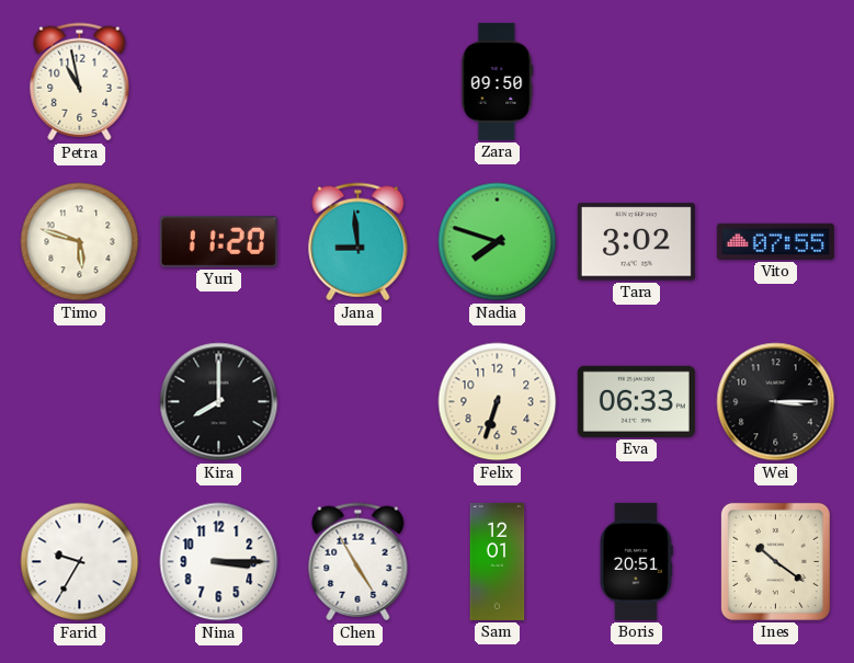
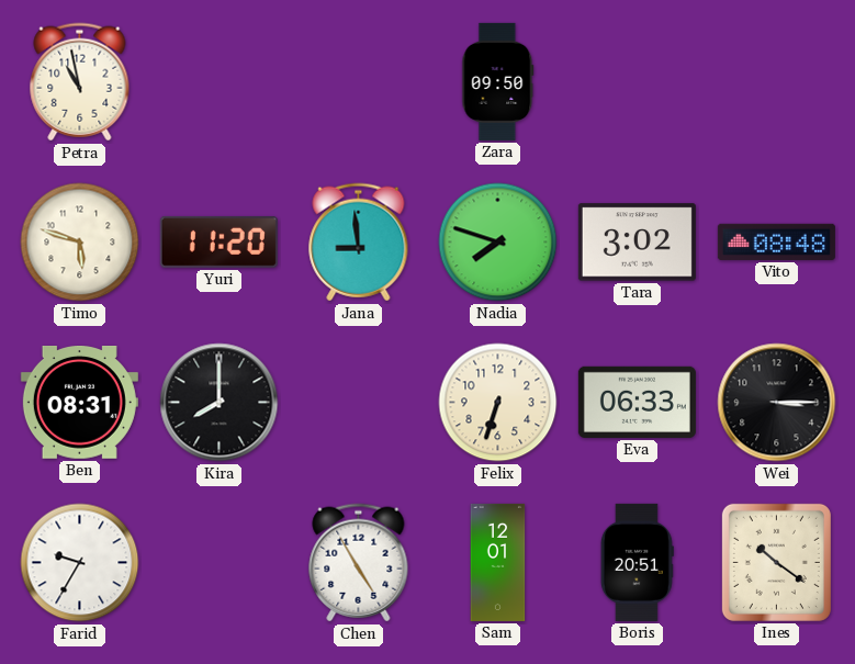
Vito: 07:55 -> 08:48
Ben: none -> 08:31
Nina: 3:15 -> none
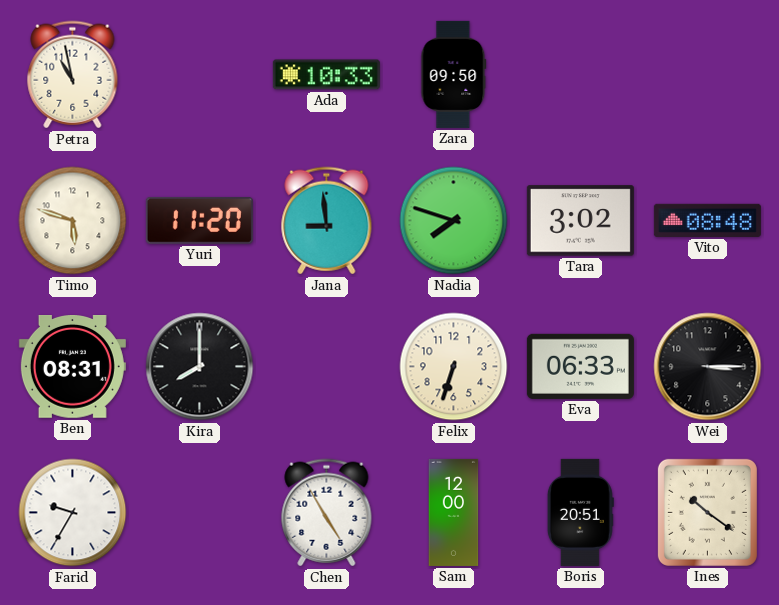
Ada: none -> 10:33
Sam: 12:01 -> 12:00
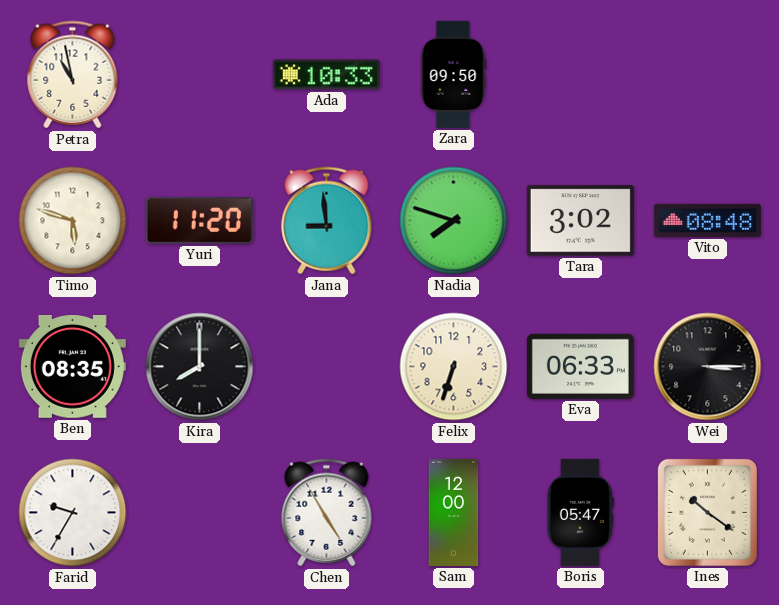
Ben: 08:31 -> 08:35
Boris: 20:51 -> 05:47
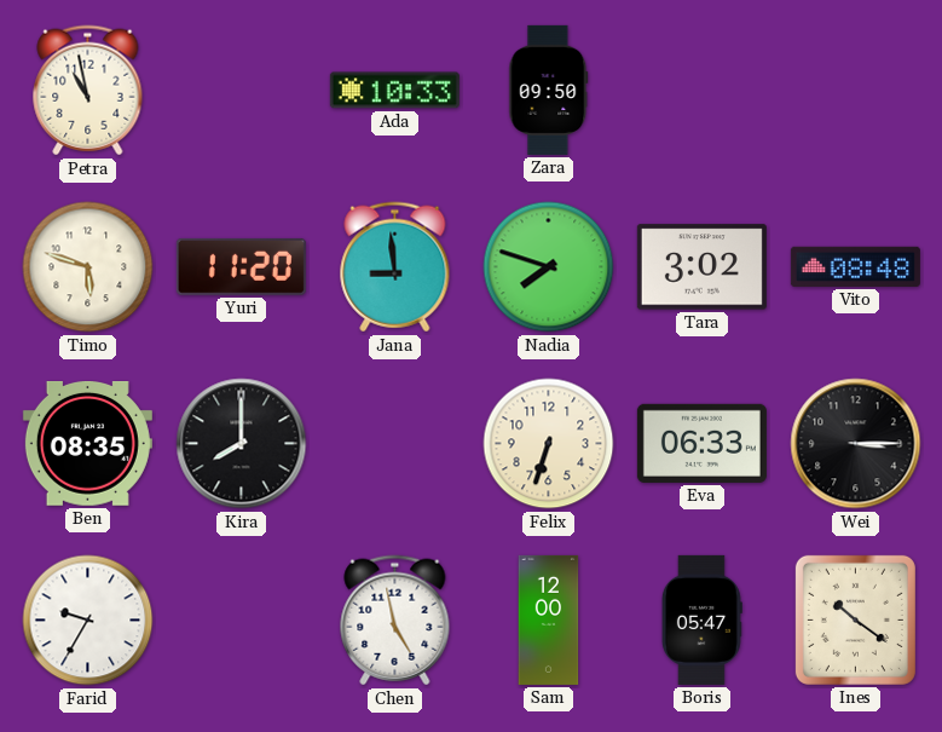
Chen: 4:55 -> 4:58
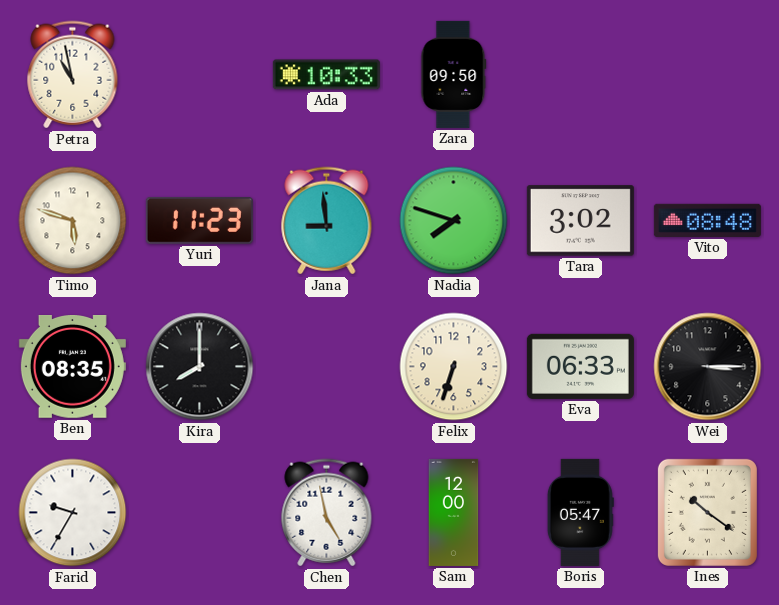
Yuri: 11:20 -> 11:23
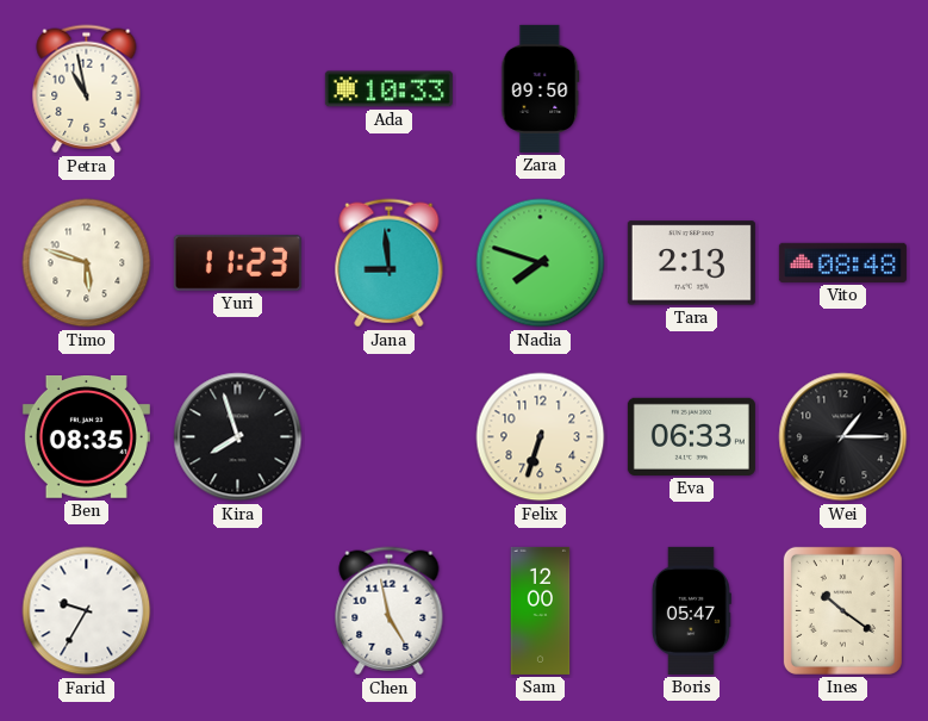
Tara: 3:02 -> 2:13
Kira: 8:00 -> 7:57
Wei: 3:15 -> 1:15
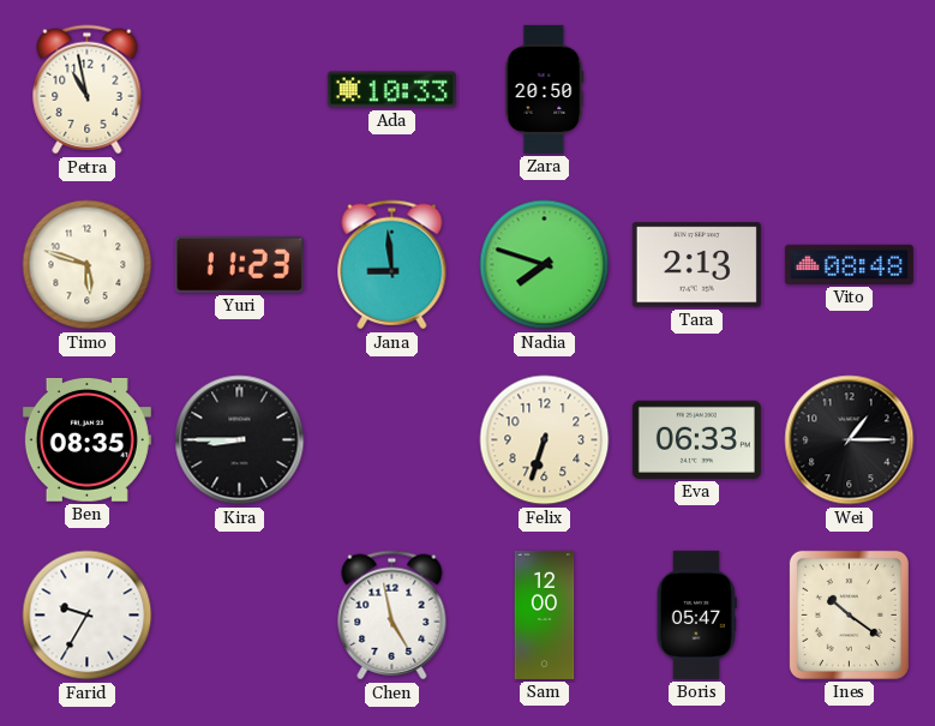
Zara: 09:50 -> 20:50
Kira: 7:57 -> 8:45
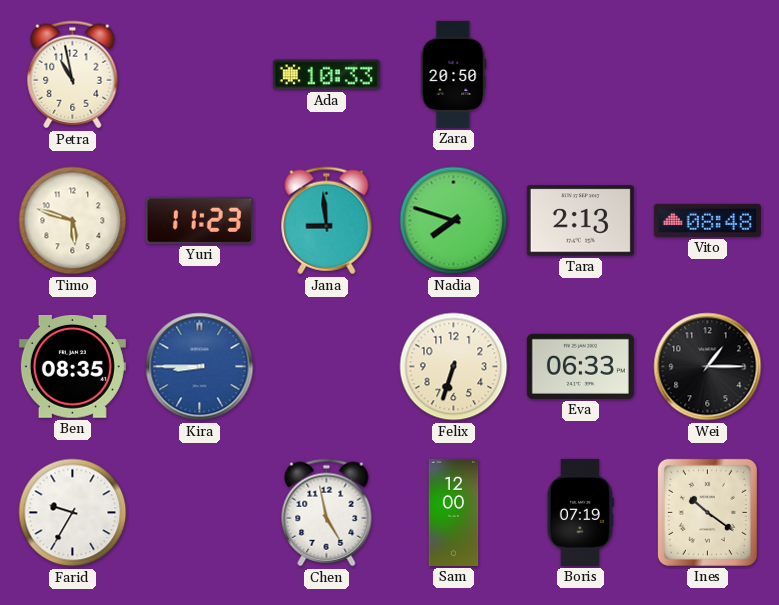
Kira dial: black -> blue
Boris: 05:47 -> 07:19
